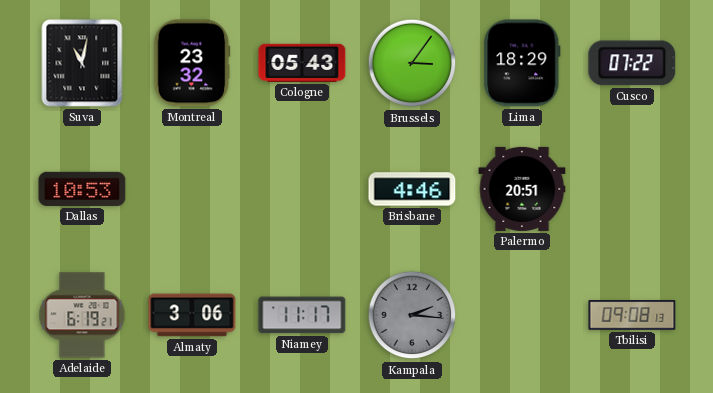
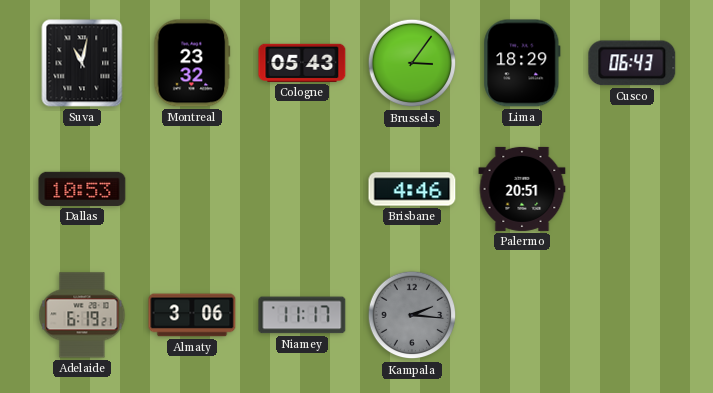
Cusco: 07:22 -> 06:43
Tbilisi: 09:08 -> none
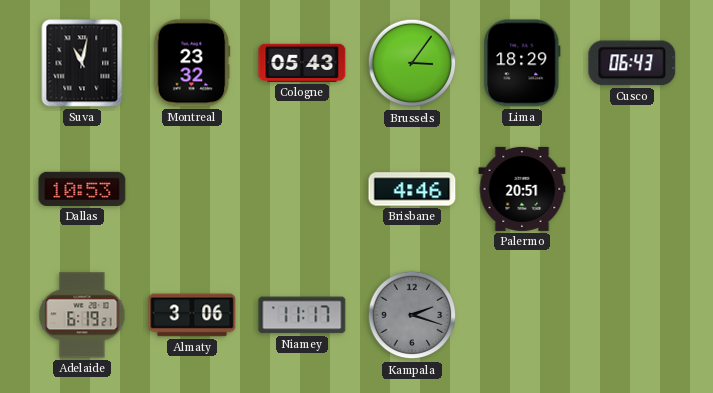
Kampala: 2:16 -> 2:18
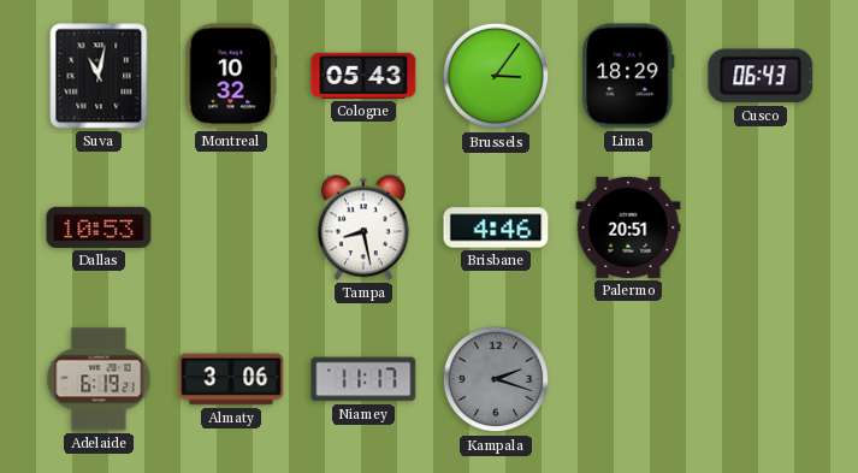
Montreal: 23:32 -> 10:32
Tampa: none -> 8:28
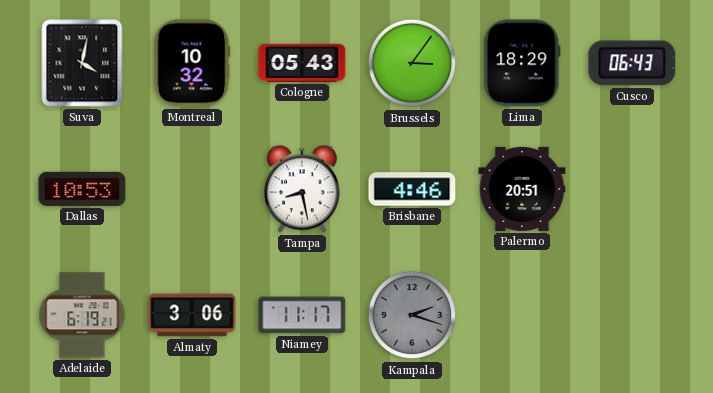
Suva: 11:02 -> 4:02
